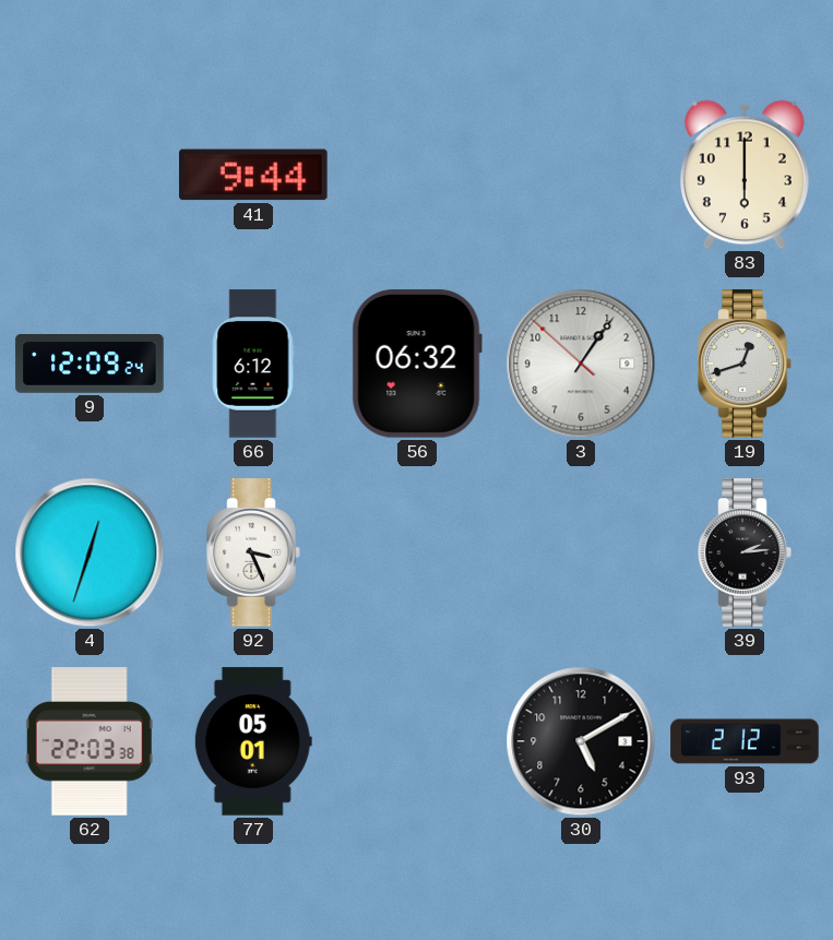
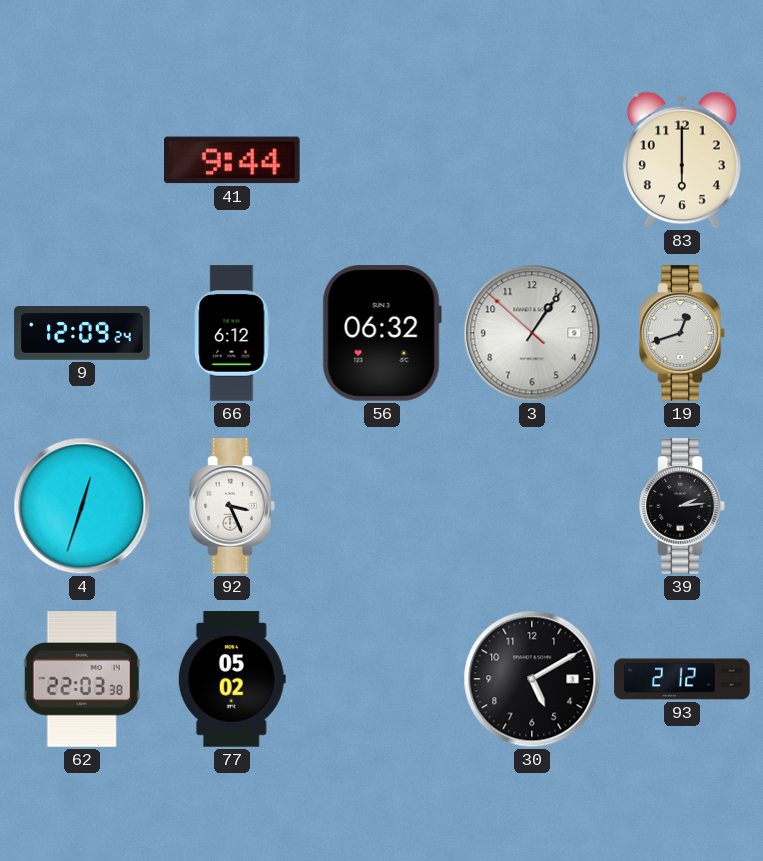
77: 05:01 -> 05:02
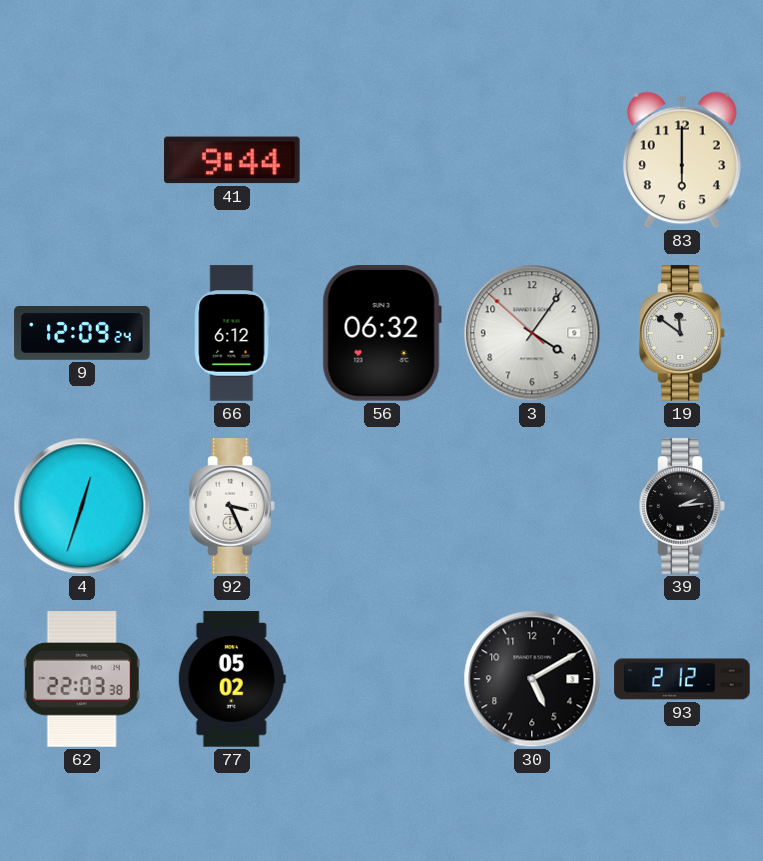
3: 1:05 -> 4:05
19: 12:42 -> 11:51
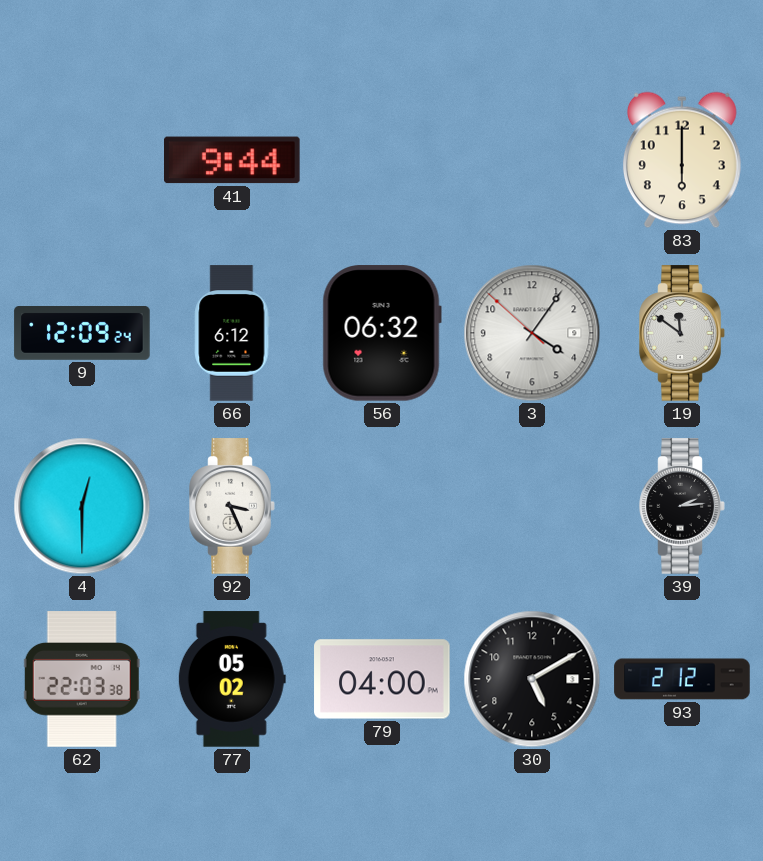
4: 12:33 -> 12:30
79: none -> 04:00
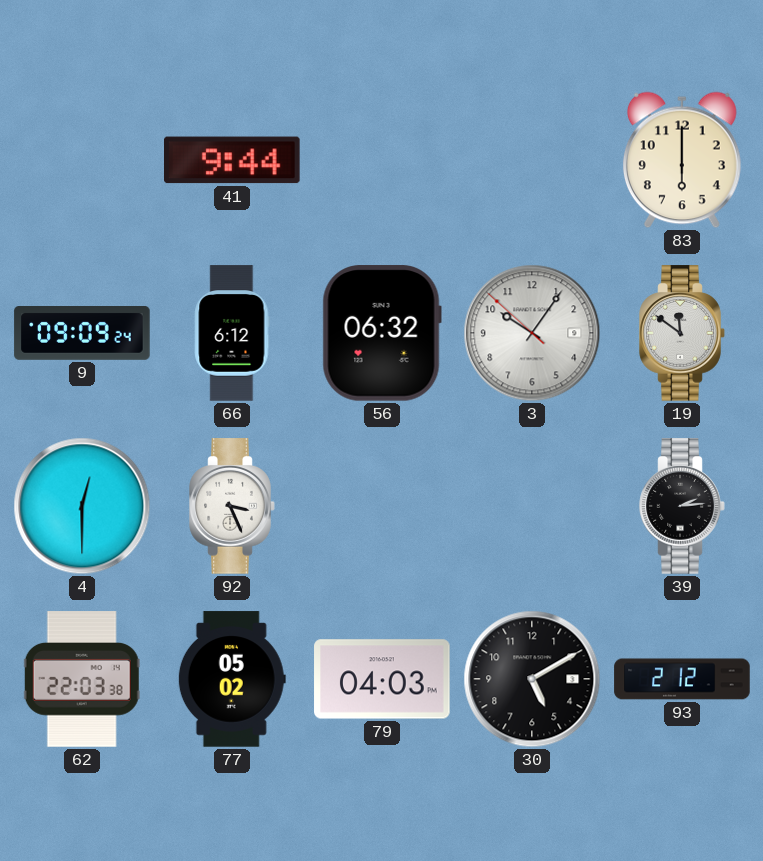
9: 12:09 -> 09:09
3: 4:05 -> 10:05
79: 04:00 -> 04:03
